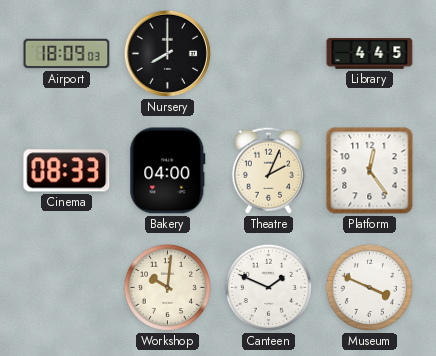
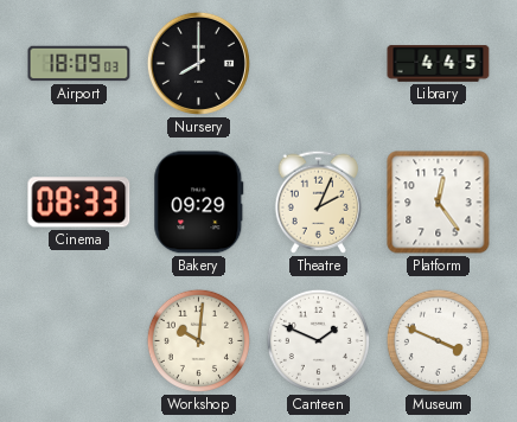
Bakery: 04:00 -> 09:29
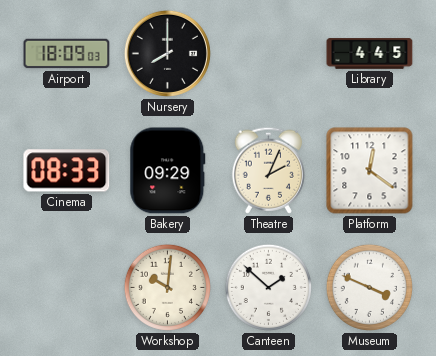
Platform: 12:24 -> 12:21
Canteen: 1:49 -> 1:52
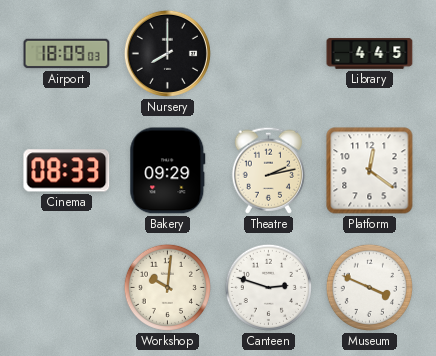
Theatre: 2:04 -> 2:13
Canteen: 1:52 -> 2:48
